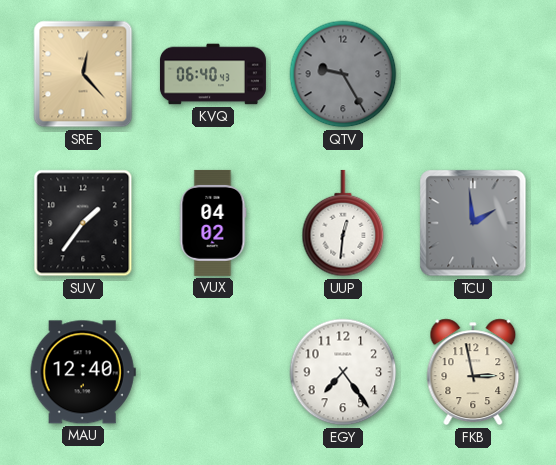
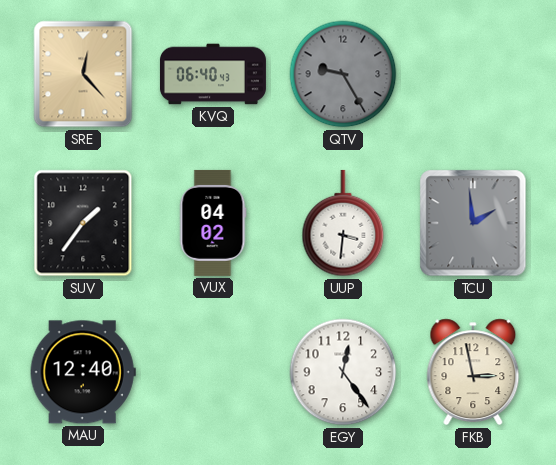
UUP: 12:31 -> 3:31
EGY: 7:24 -> 12:24
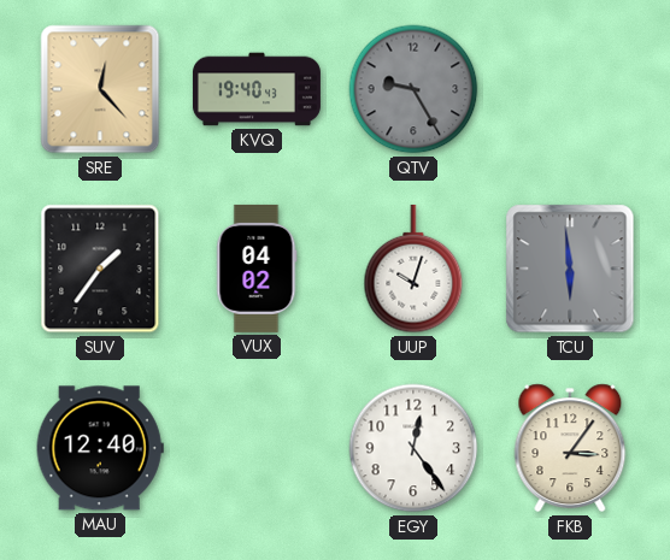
KVQ: 06:40 -> 19:40
UUP: 3:31 -> 10:03
TCU: 1:59 -> 5:59
FKB: 2:58 -> 3:06
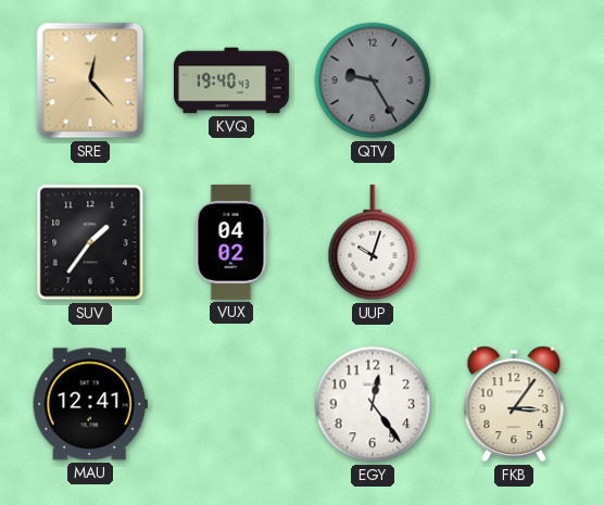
TCU: 5:59 -> none
MAU: 12:40 -> 12:41
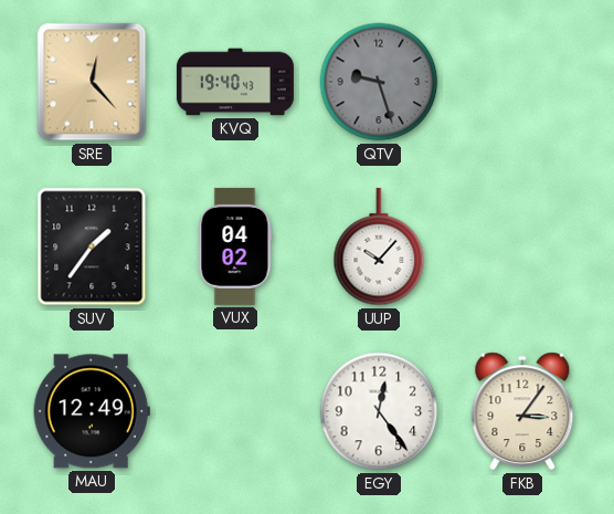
QTV: 9:25 -> 9:27
UUP: 10:03 -> 10:07
MAU: 12:41 -> 12:49
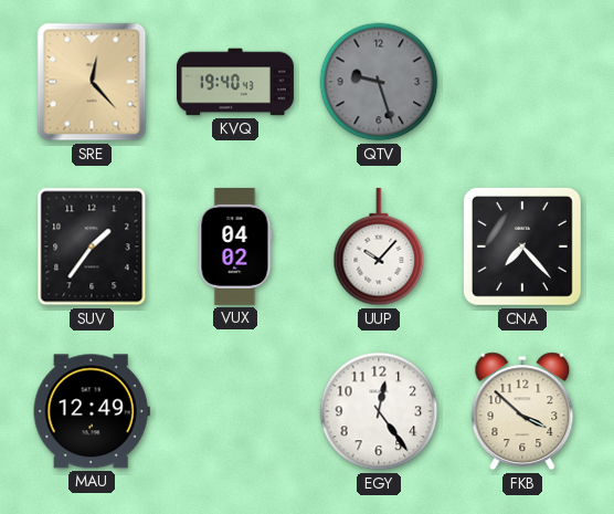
CNA: none -> 7:23
FKB: 3:06 -> 3:52
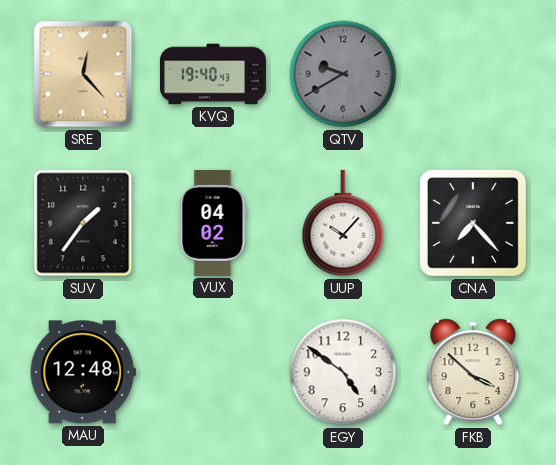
QTV: 9:27 -> 9:40
MAU: 12:49 -> 12:48
EGY: 12:24 -> 4:51
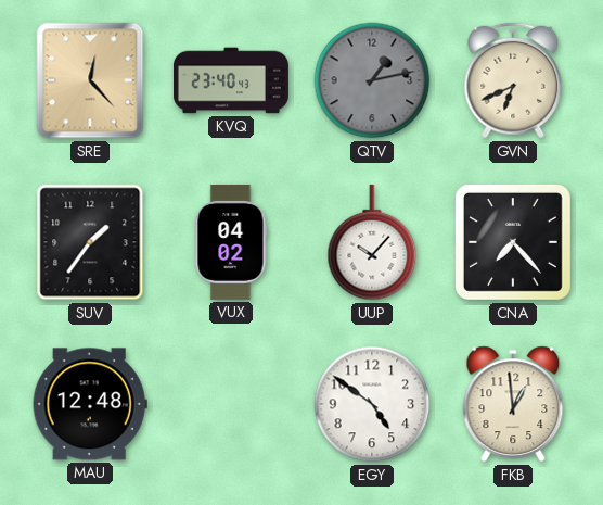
KVQ: 19:40 -> 23:40
QTV: 9:40 -> 1:13
GVN: none -> 6:41
FKB: 3:52 -> 12:59
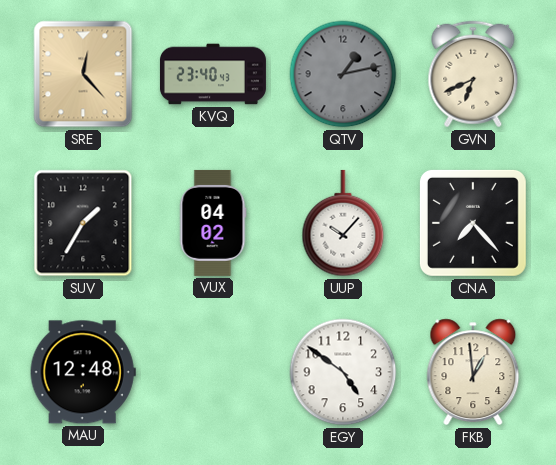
SUV: 1:36 -> 1:35
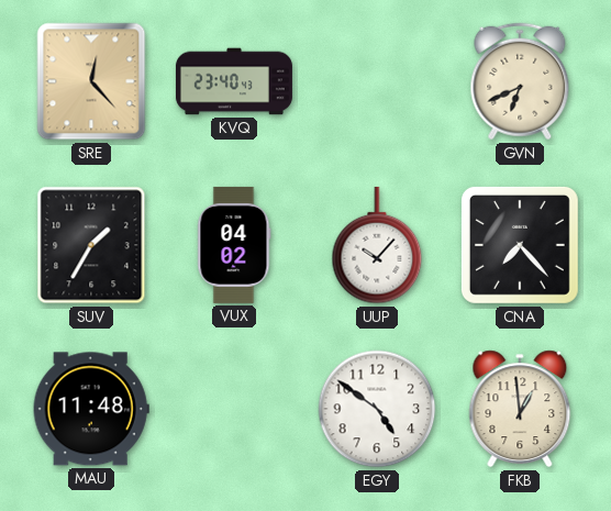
QTV: 1:13 -> none
MAU: 12:48 -> 11:48
